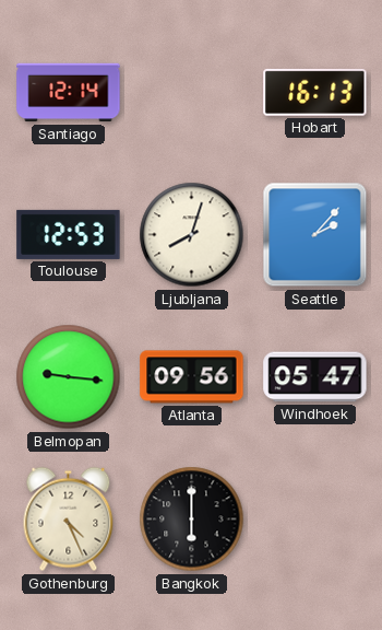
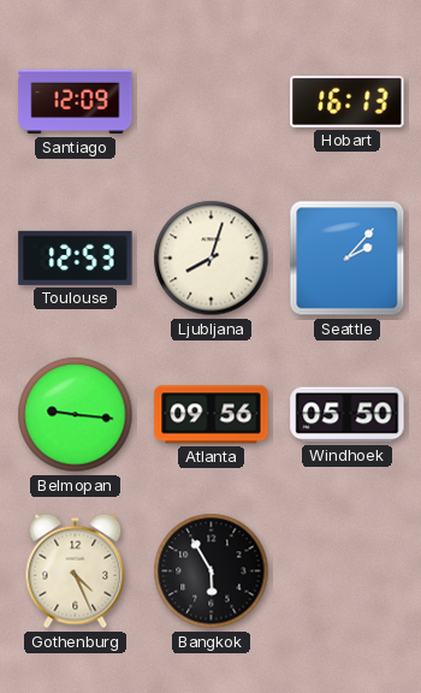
Santiago: 12:14 -> 12:09
Windhoek: 05:47 -> 05:50
Bangkok: 6:00 -> 5:55
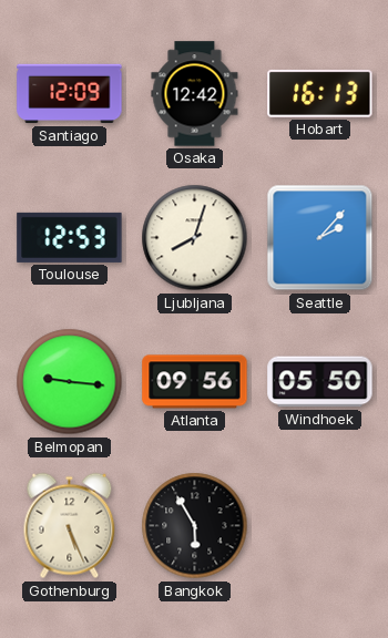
Osaka: none -> 12:42
Gothenburg: 4:26 -> 5:26
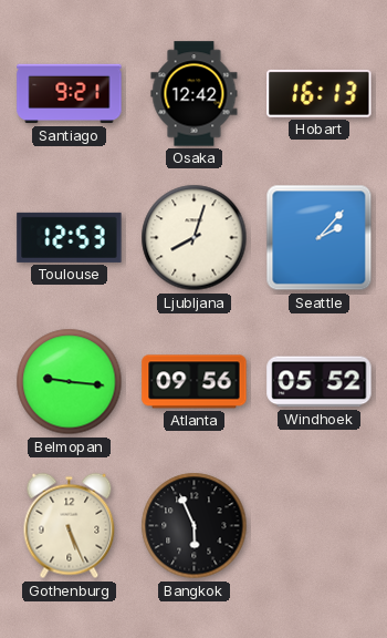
Santiago: 12:09 -> 9:21
Windhoek: 05:50 -> 05:52
Bangkok: 5:55 -> 5:56
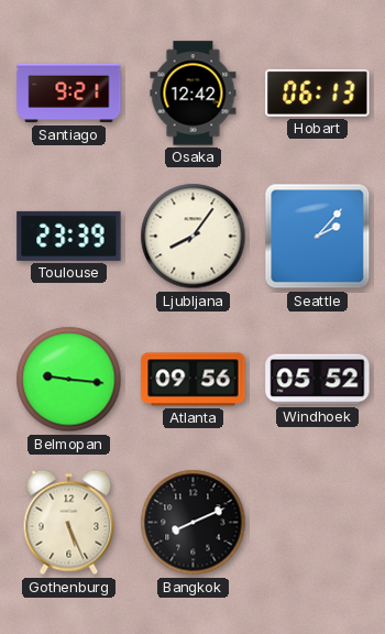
Hobart: 16:13 -> 06:13
Toulouse: 12:53 -> 23:39
Ljubljana: 8:03 -> 8:06
Bangkok: 5:56 -> 8:11
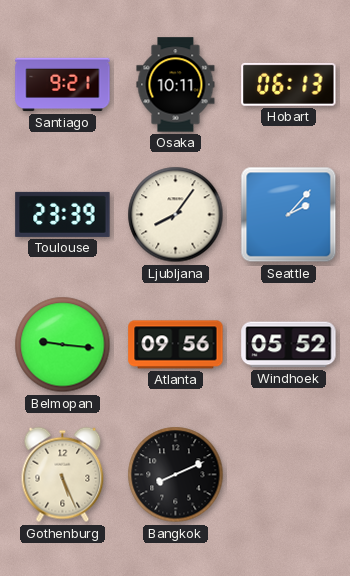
Osaka: 12:42 -> 10:11
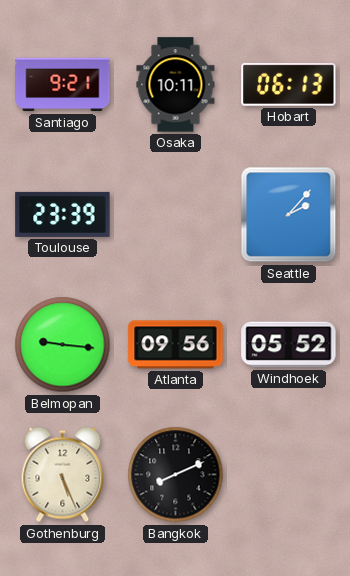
Ljubljana: 8:06 -> none
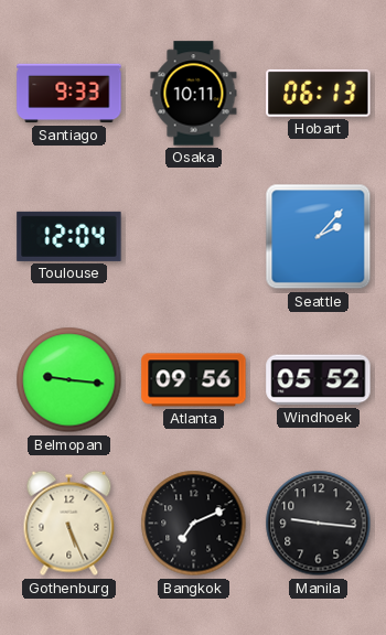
Santiago: 9:21 -> 9:33
Toulouse: 23:39 -> 12:04
Bangkok: 8:11 -> 7:11
Manila: none -> 9:16
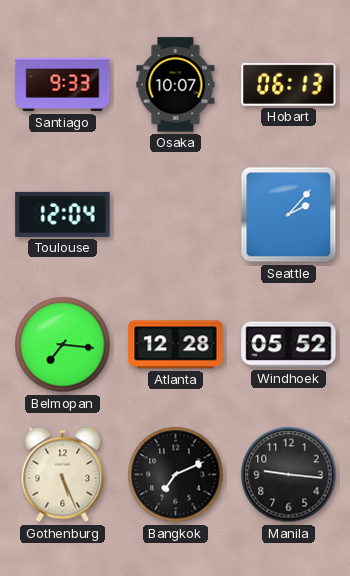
Osaka: 10:11 -> 10:07
Belmopan: 9:16 -> 7:16
Atlanta: 09:56 -> 12:28
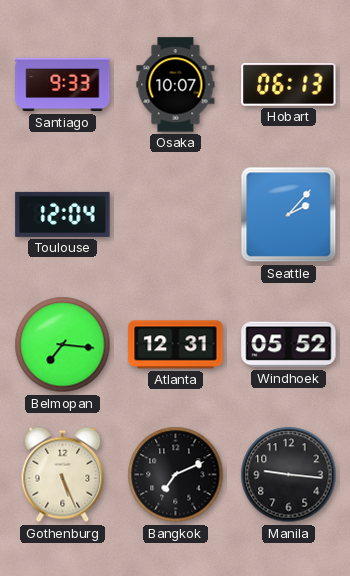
Atlanta: 12:28 -> 12:31
